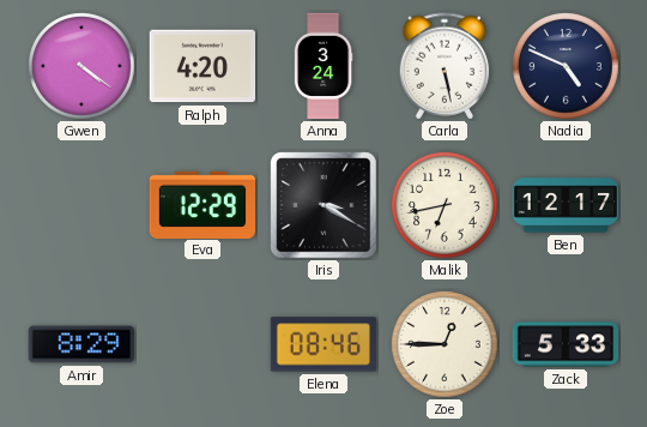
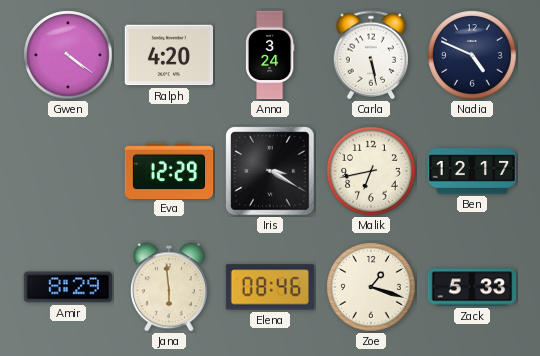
Jana: none -> 5:59
Zoe: 12:45 -> 1:18
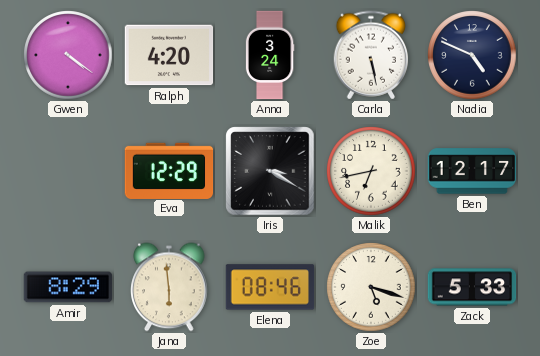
Zoe: 1:18 -> 5:18
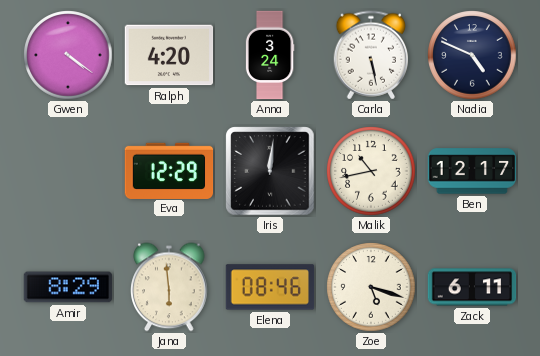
Iris: 3:20 -> 12:01
Malik: 6:43 -> 10:43
Zack: 5:33 -> 6:11
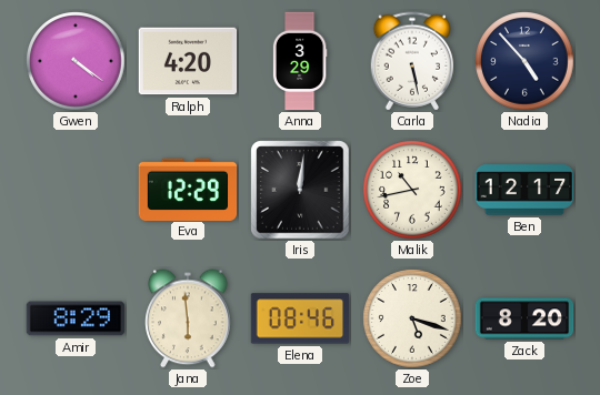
Anna: 3:24 -> 3:29
Nadia: 4:49 -> 4:53
Zack: 6:11 -> 8:20
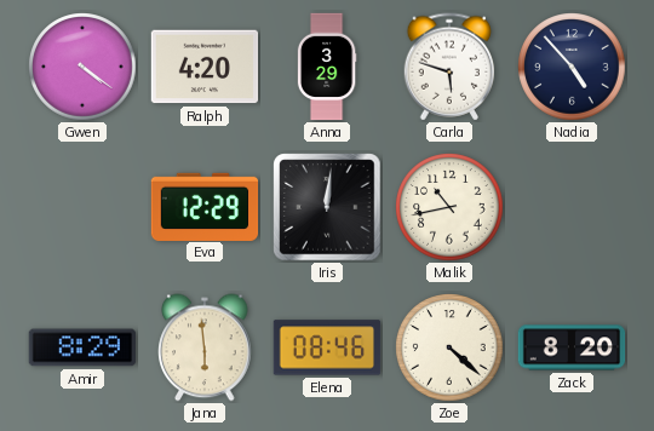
Carla: 5:28 -> 5:48
Ben: 12:17 -> none
Zoe: 5:18 -> 4:22
